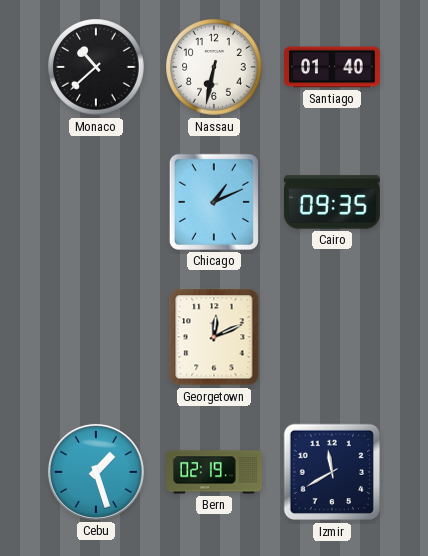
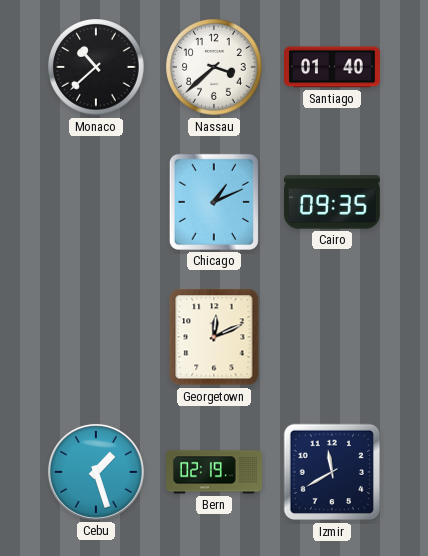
Nassau: 6:32 -> 3:38
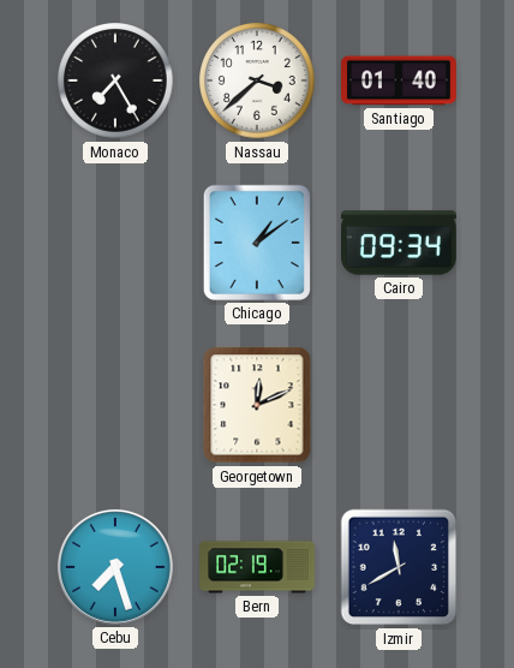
Monaco: 10:38 -> 7:25
Chicago: 1:11 -> 1:09
Cairo: 09:35 -> 09:34
Cebu: 1:27 -> 7:27
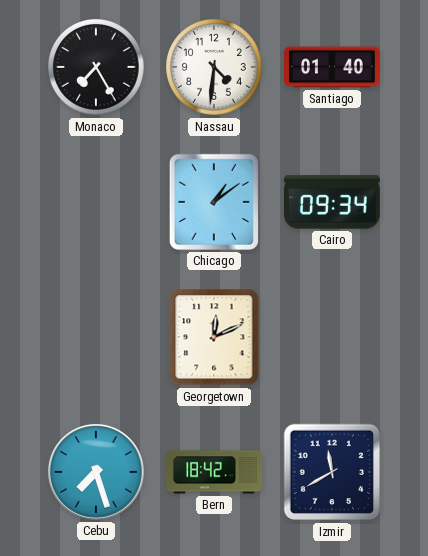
Nassau: 3:38 -> 4:31
Bern: 02:19 -> 18:42
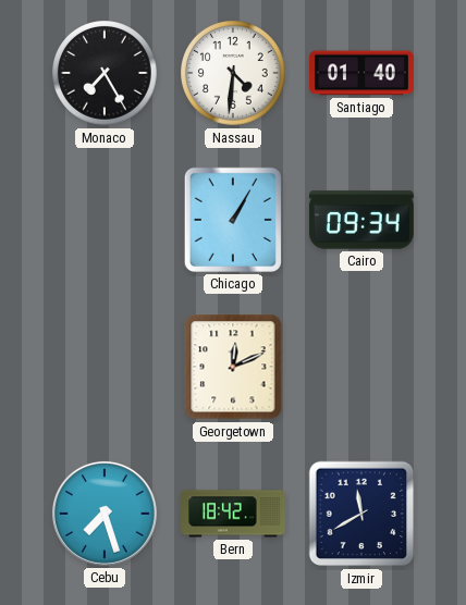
Chicago: 1:09 -> 1:05
